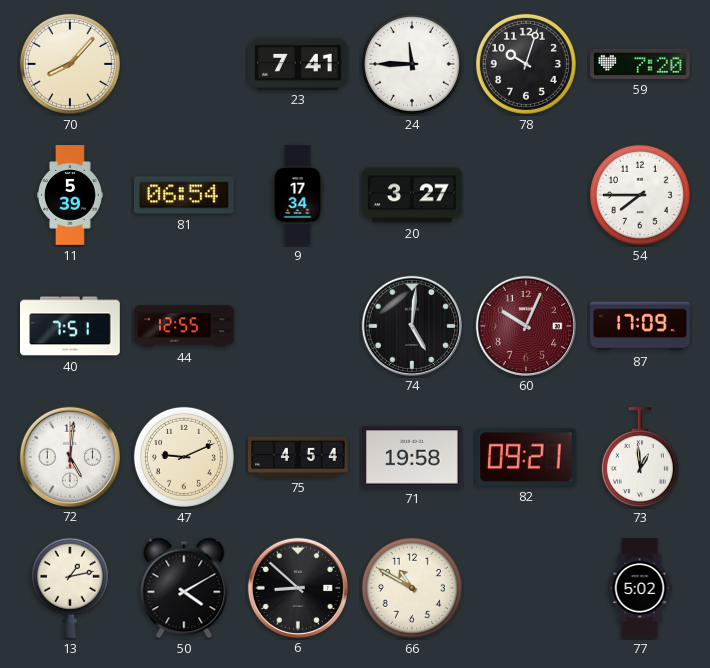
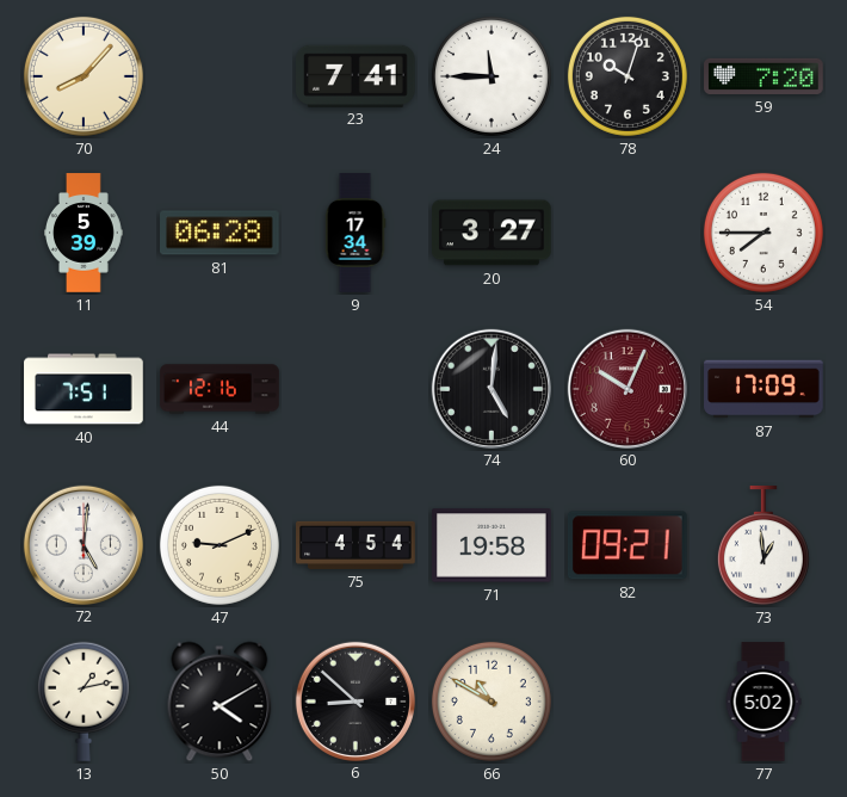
81: 06:54 -> 06:28
44: 12:55 -> 12:16
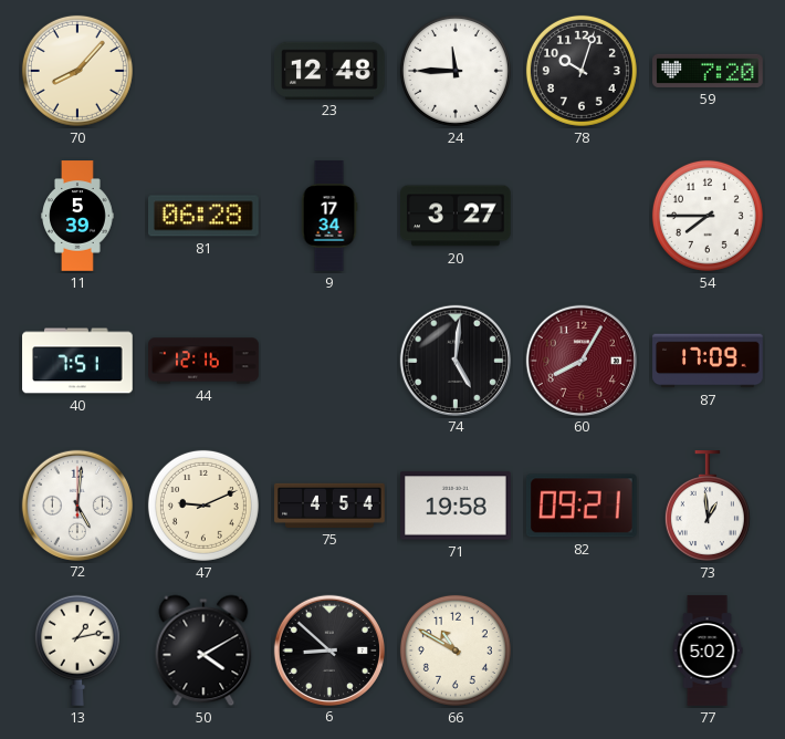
23: 7:41 -> 12:48
60: 10:04 -> 8:05
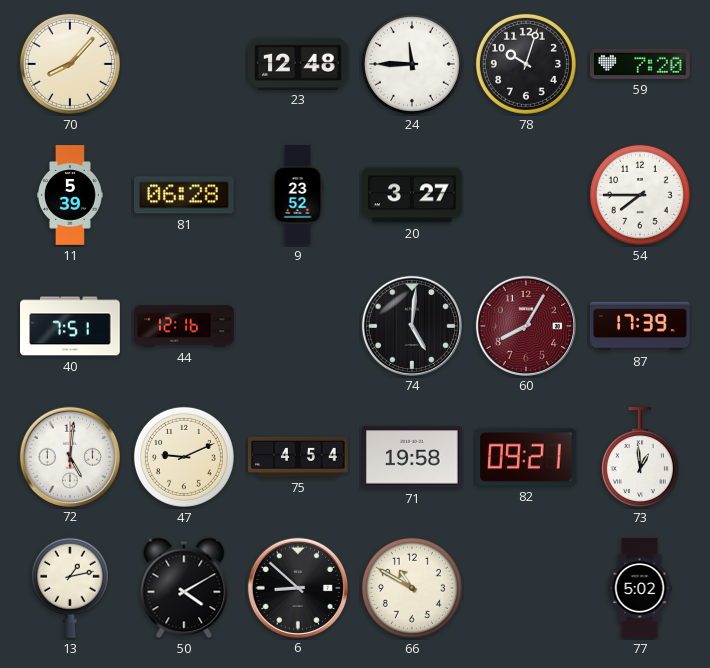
9: 17:34 -> 23:52
87: 17:09 -> 17:39
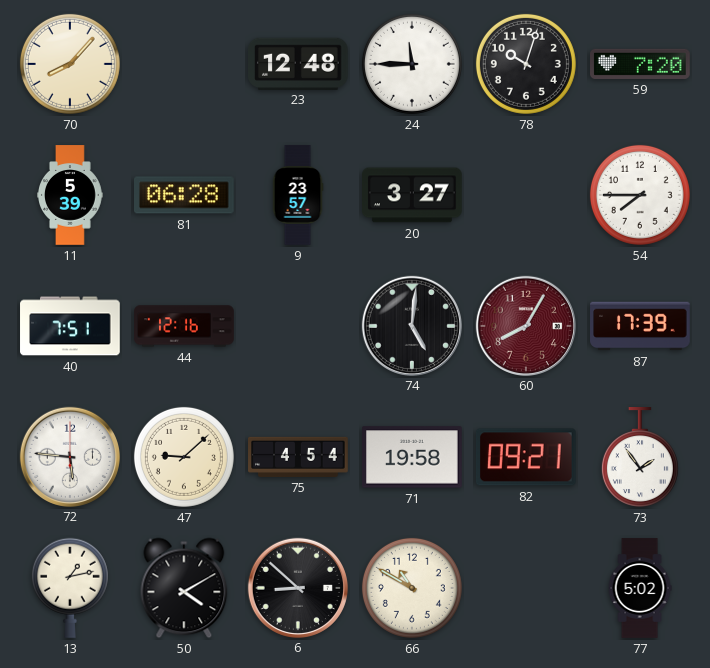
9: 23:52 -> 23:57
72: 5:01 -> 5:46
47: 9:11 -> 9:08
73: 12:59 -> 1:54
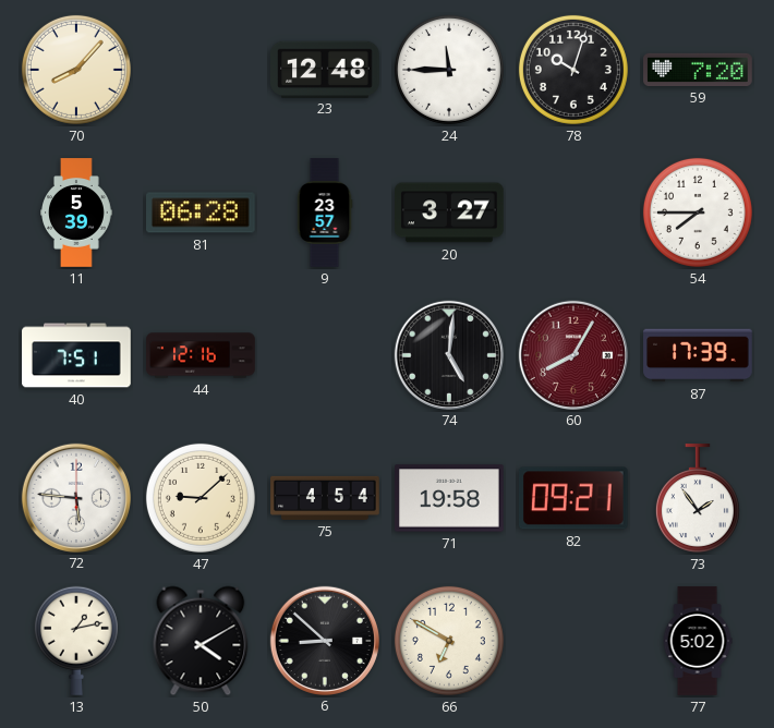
66: 10:50 -> 6:50
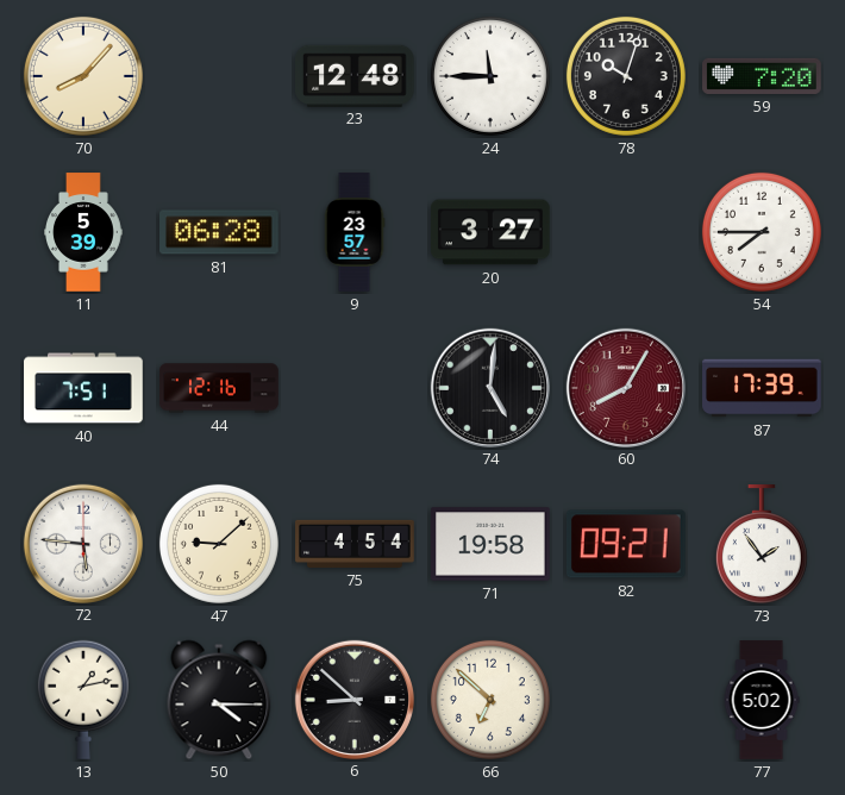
50: 4:10 -> 4:15
66: 6:50 -> 6:52
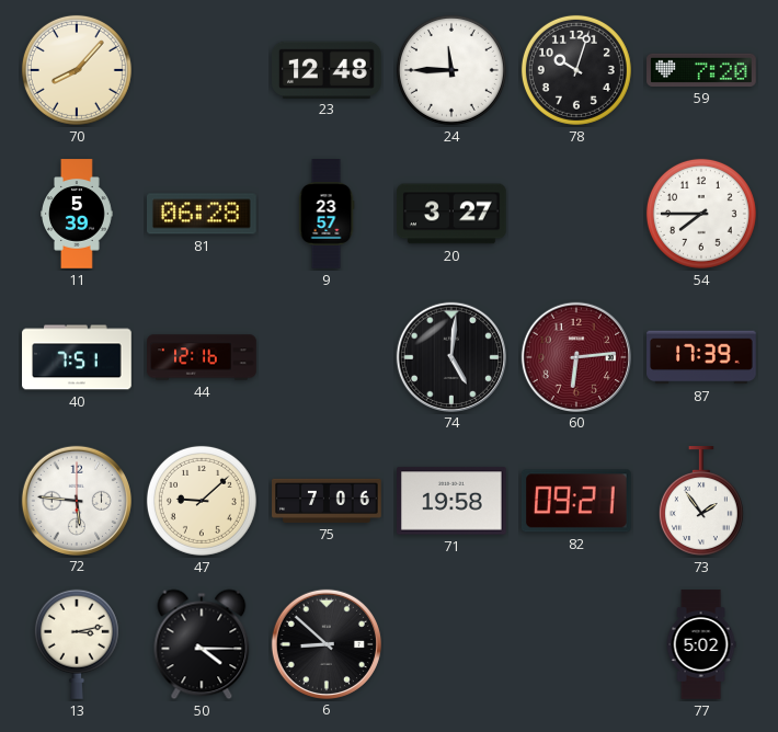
60: 8:05 -> 6:14
75: 4:54 -> 7:06
13: 1:13 -> 3:13
66: 6:52 -> none
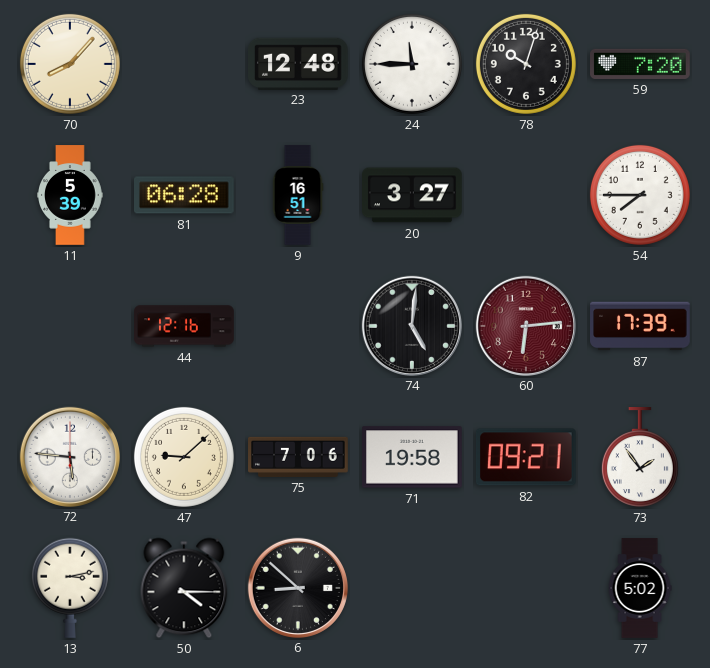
9: 23:57 -> 16:51
40: 7:51 -> none
